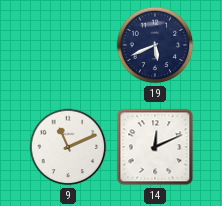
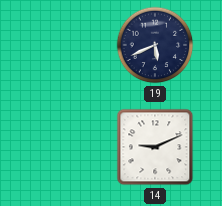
9: 11:11 -> none
14: 12:11 -> 9:11
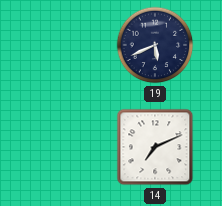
14: 9:11 -> 7:11
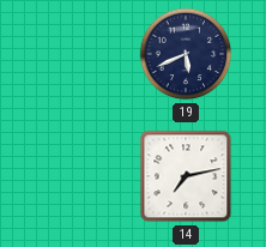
14: 7:11 -> 7:13
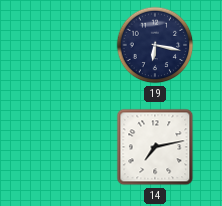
19: 5:41 -> 6:17
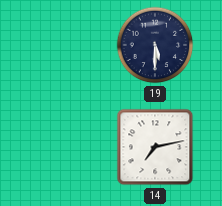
19: 6:17 -> 5:30
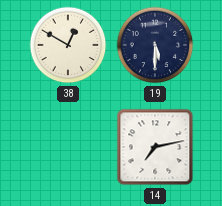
38: none -> 12:50
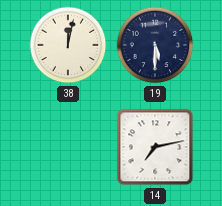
38: 12:50 -> 12:02
